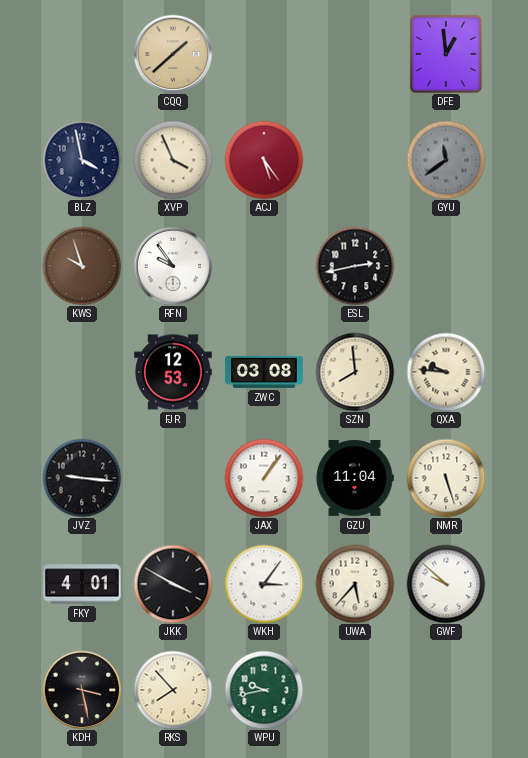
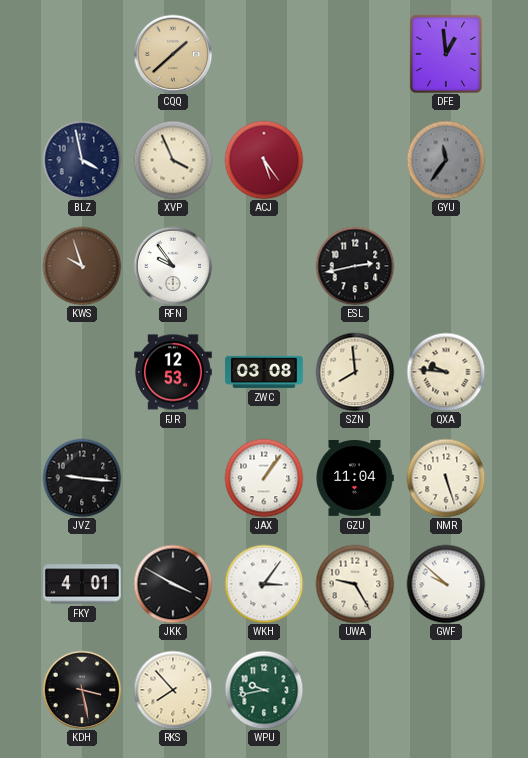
GYU: 11:39 -> 11:36
UWA: 5:37 -> 9:25
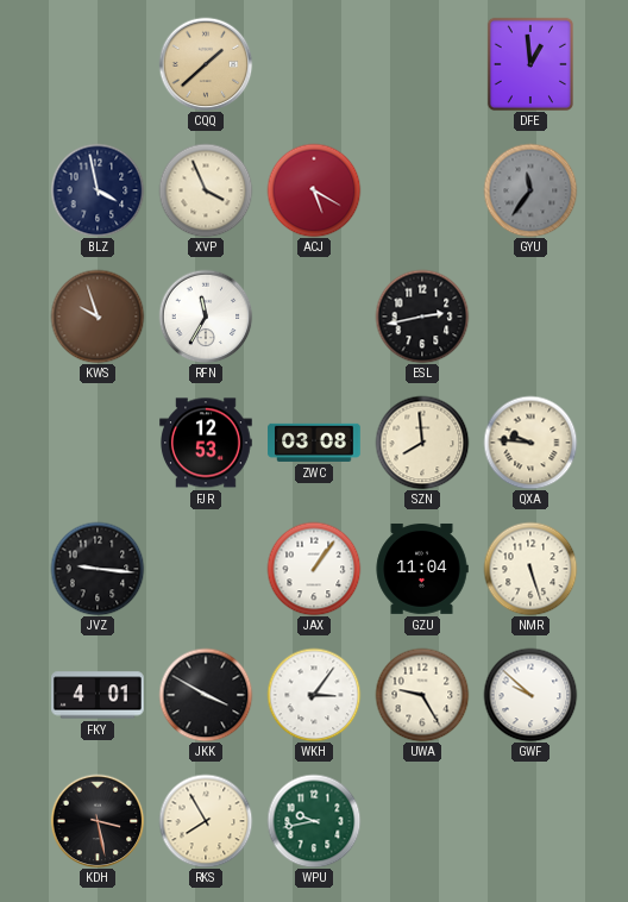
ACJ: 5:24 -> 5:20
RFN: 9:54 -> 11:35
RKS: 7:53 -> 7:55
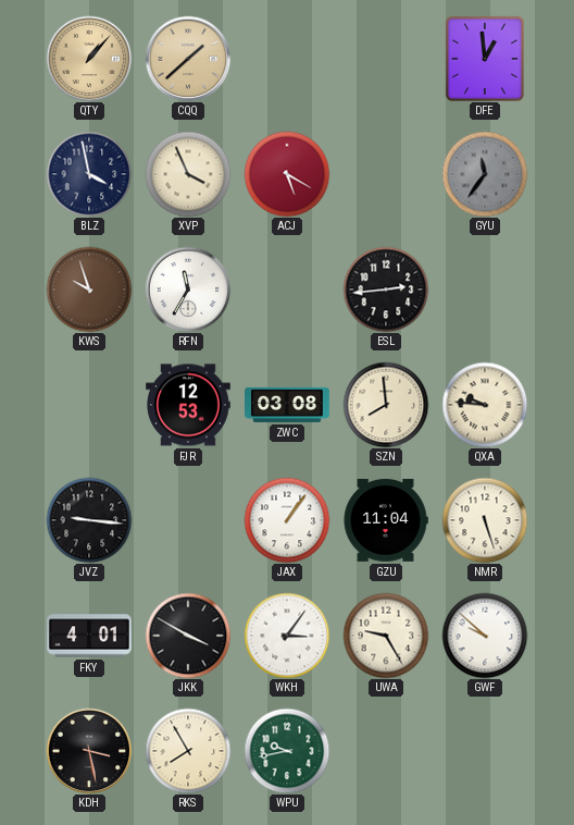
QTY: none -> 1:07
ESL: 2:43 -> 2:44
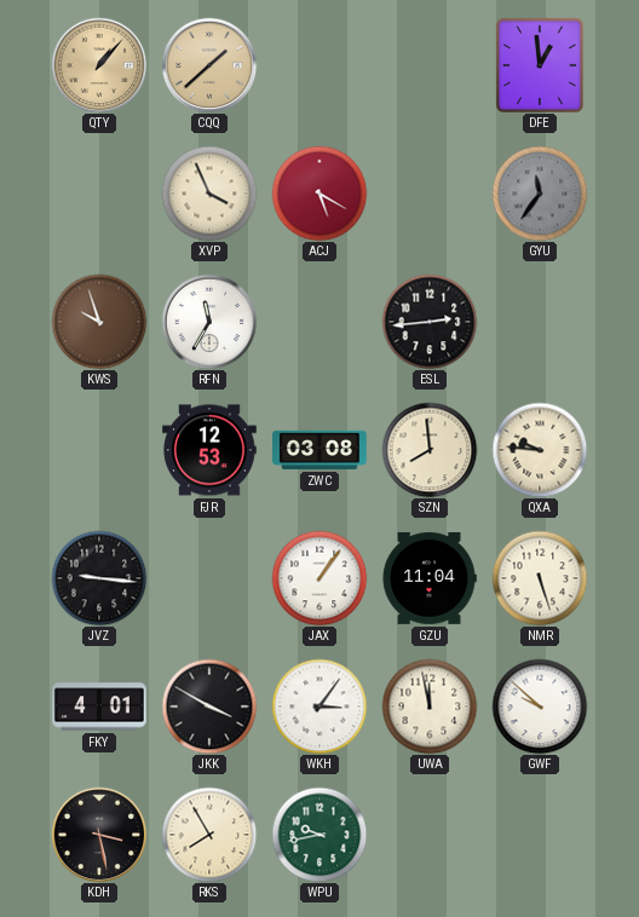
BLZ: 3:58 -> none
UWA: 9:25 -> 11:58
